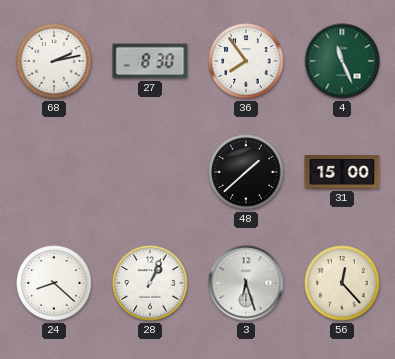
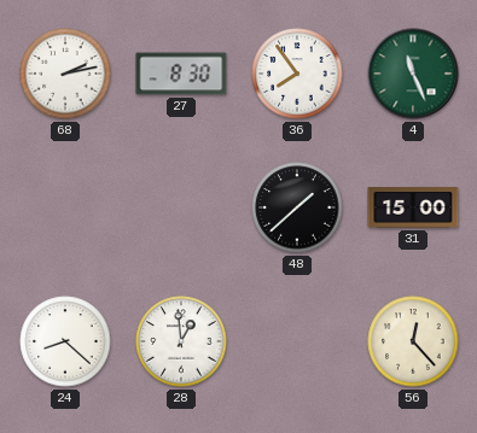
28: 1:04 -> 12:59
3: 6:27 -> none
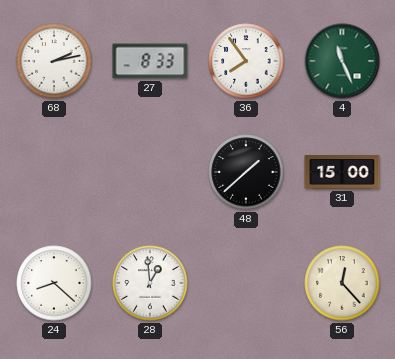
27: 8:30 -> 8:33
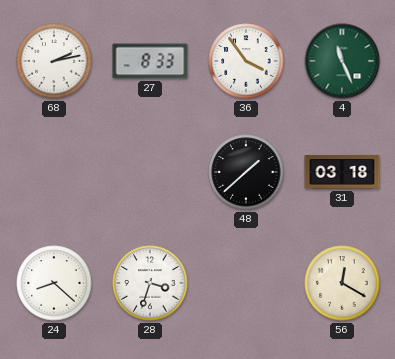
36: 7:54 -> 3:54
31: 15:00 -> 03:18
28: 12:59 -> 3:33
56: 12:23 -> 12:20
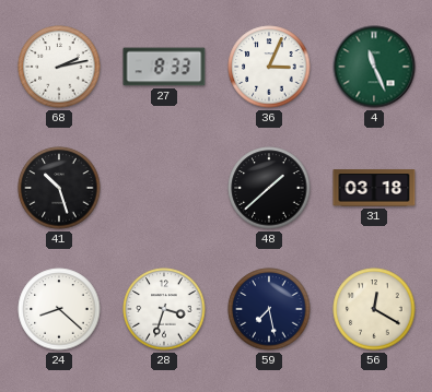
36: 3:54 -> 3:04
41: none -> 10:27
59: none -> 7:28
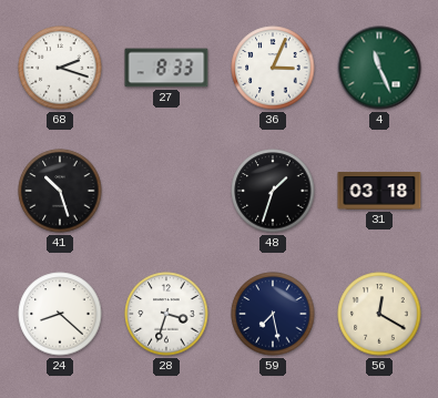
68: 2:13 -> 2:18
48: 1:38 -> 1:33
